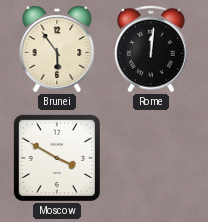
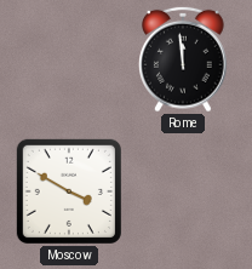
Brunei: 5:54 -> none
Rome: 12:01 -> 11:59
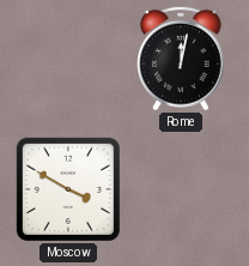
Rome: 11:59 -> 12:02
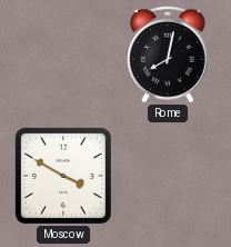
Rome: 12:02 -> 8:02
